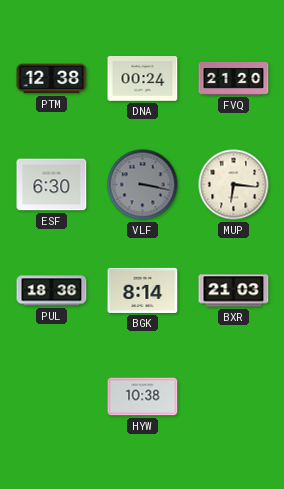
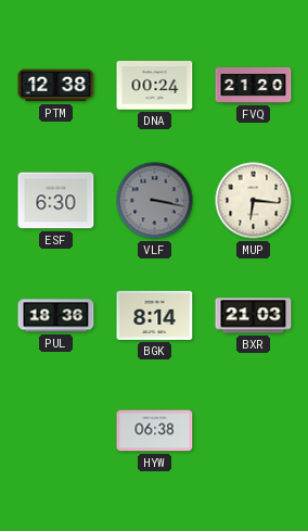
HYW: 10:38 -> 06:38
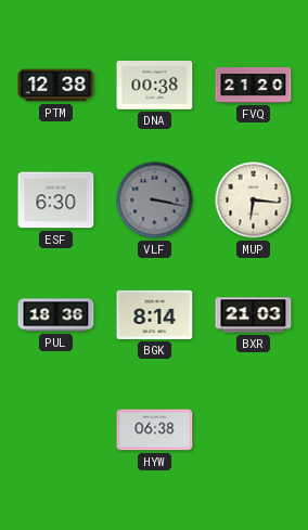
DNA: 00:24 -> 00:38
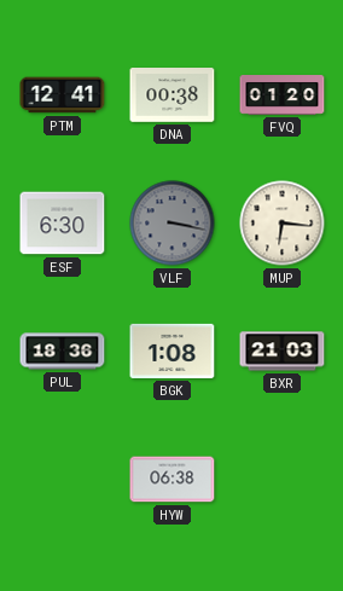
PTM: 12:38 -> 12:41
FVQ: 21:20 -> 01:20
BGK: 8:14 -> 1:08
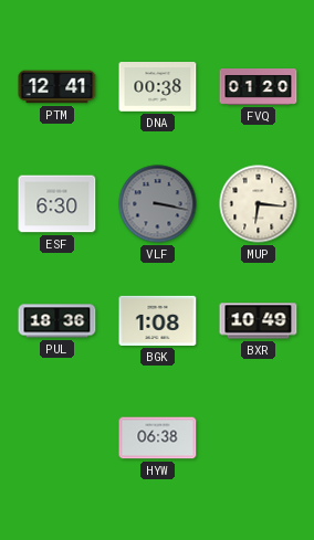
BXR: 21:03 -> 10:49
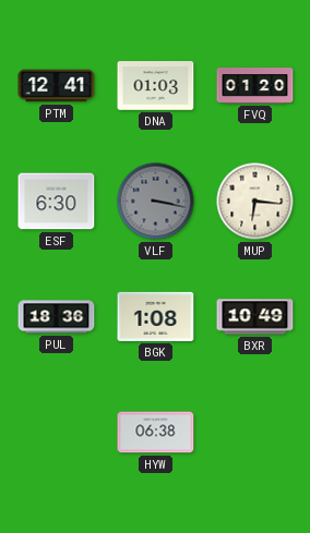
DNA: 00:38 -> 01:03
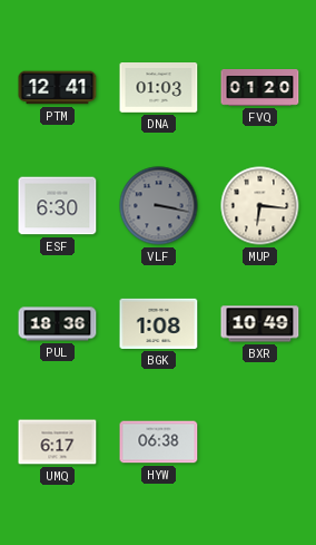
UMQ: none -> 6:17
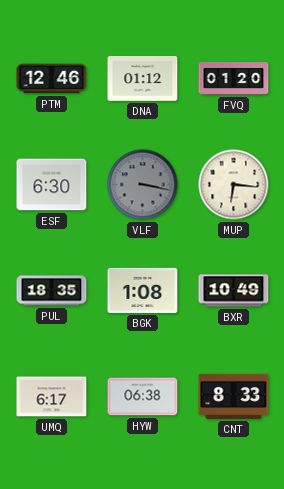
PTM: 12:41 -> 12:46
DNA: 01:03 -> 01:12
PUL: 18:36 -> 18:35
CNT: none -> 8:33
